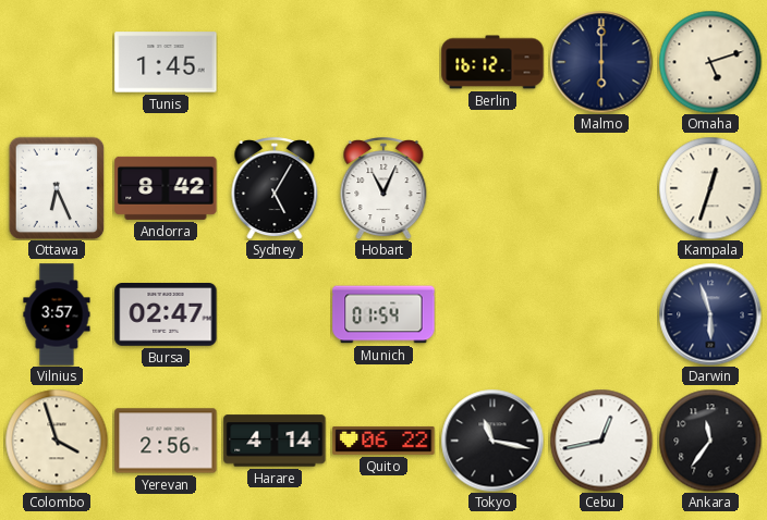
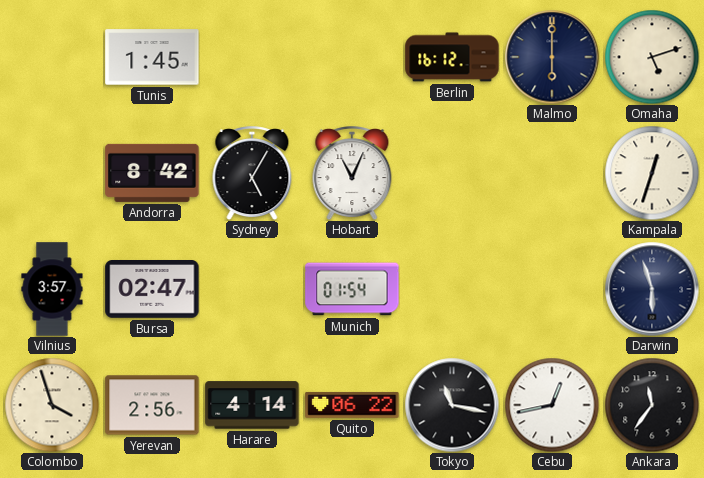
Ottawa: 6:26 -> none
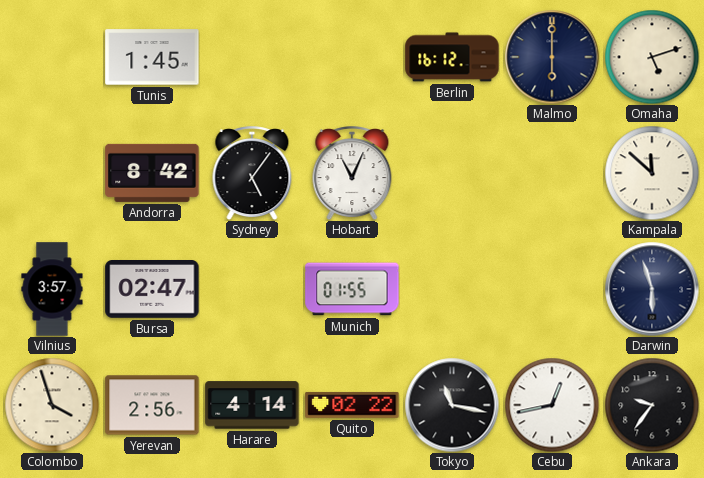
Sydney: 5:05 -> 5:06
Kampala: 12:33 -> 11:52
Munich: 01:54 -> 01:55
Quito: 06:22 -> 02:22
Ankara: 11:36 -> 9:36
